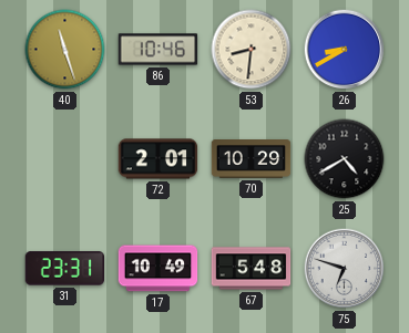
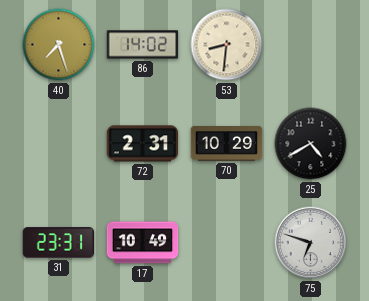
40: 11:27 -> 7:27
86: 10:46 -> 14:02
26: 8:40 -> none
72: 2:01 -> 2:31
67: 5:48 -> none
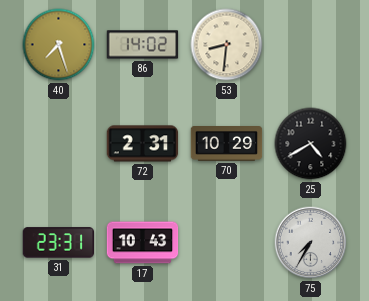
17: 10:49 -> 10:43
75: 6:48 -> 7:35
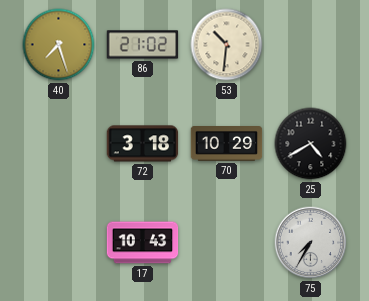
86: 14:02 -> 21:02
53: 8:31 -> 10:31
72: 2:31 -> 3:18
31: 23:31 -> none
